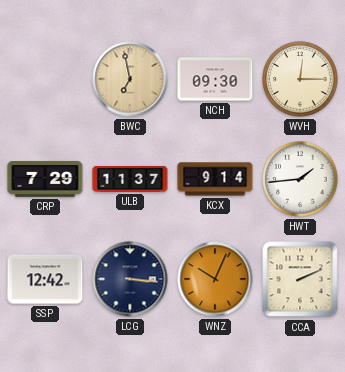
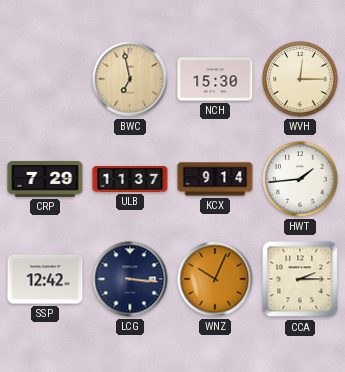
NCH: 09:30 -> 15:30
CCA: 2:11 -> 2:15
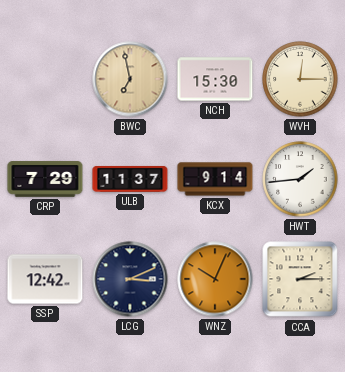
LCG: 3:16 -> 3:11
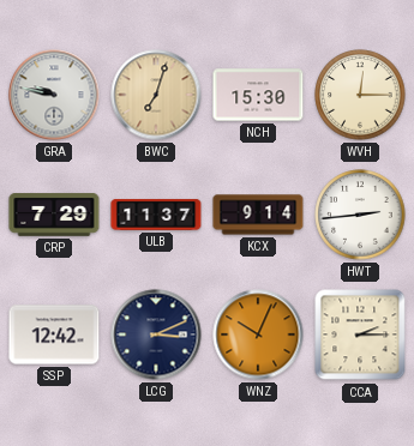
GRA: none -> 9:47
BWC: 6:58 -> 7:03
HWT: 1:44 -> 2:44
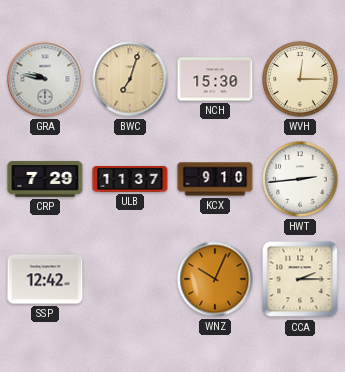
KCX: 9:14 -> 9:10
LCG: 3:11 -> none
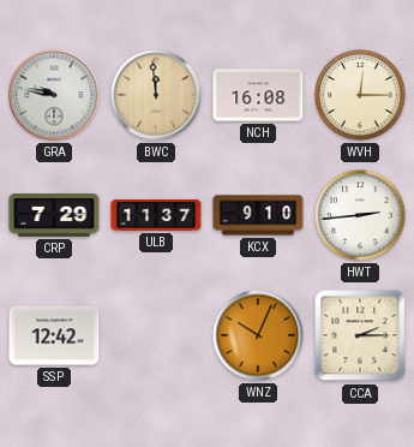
BWC: 7:03 -> 11:59
NCH: 15:30 -> 16:08
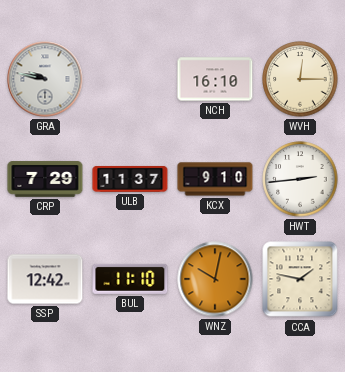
BWC: 11:59 -> none
NCH: 16:08 -> 16:10
BUL: none -> 11:10
WNZ: 10:04 -> 10:02
CCA: 2:15 -> 1:47
